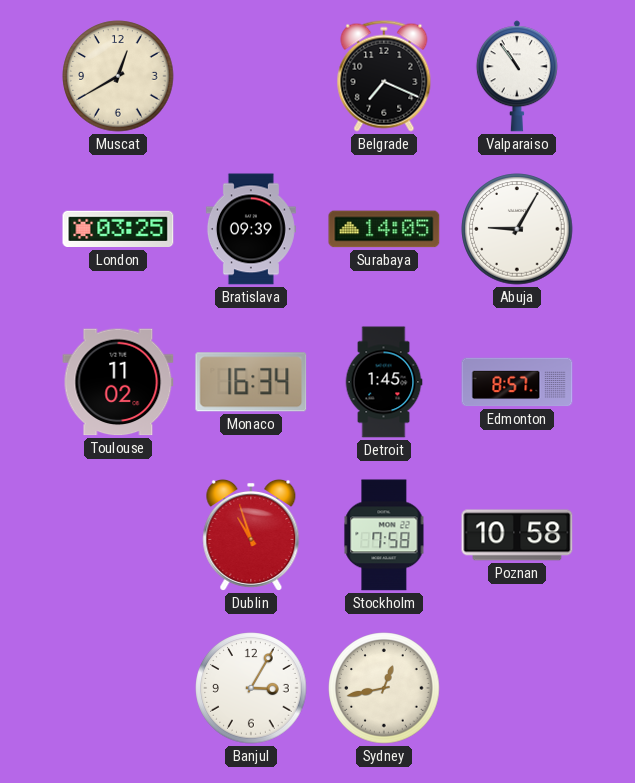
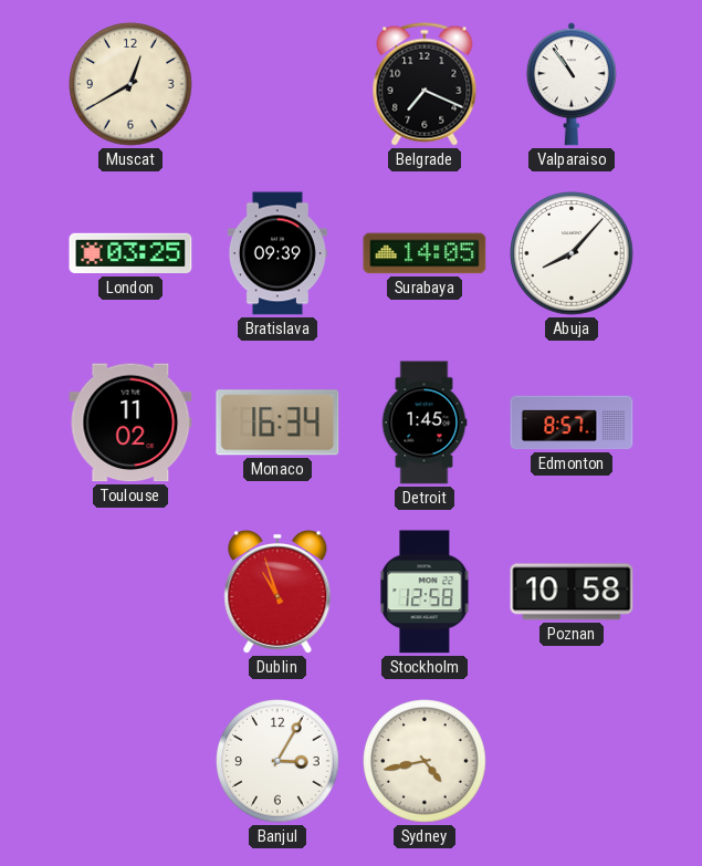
Abuja: 9:05 -> 8:07
Stockholm: 7:58 -> 12:58
Sydney: 12:43 -> 4:43
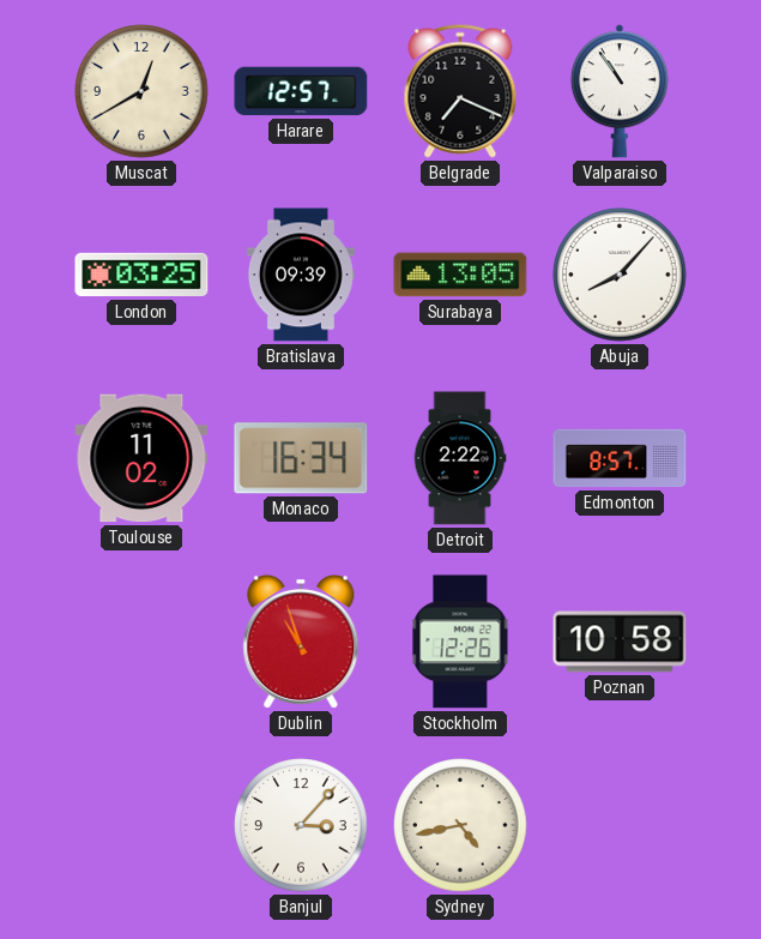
Harare: none -> 12:57
Surabaya: 14:05 -> 13:05
Detroit: 1:45 -> 2:22
Stockholm: 12:58 -> 12:26
Banjul: 3:05 -> 3:07
